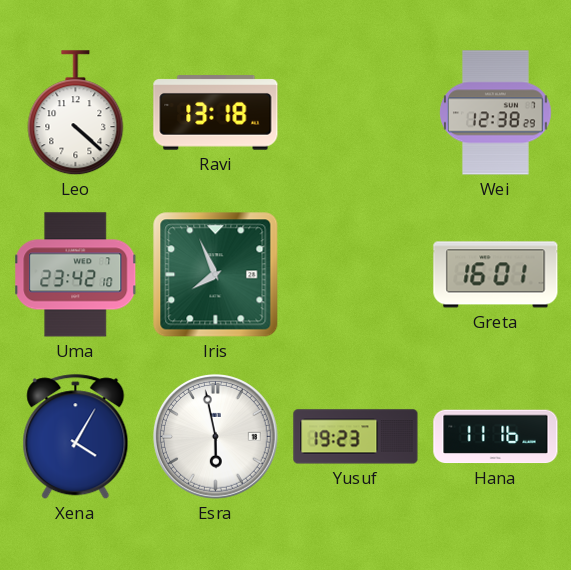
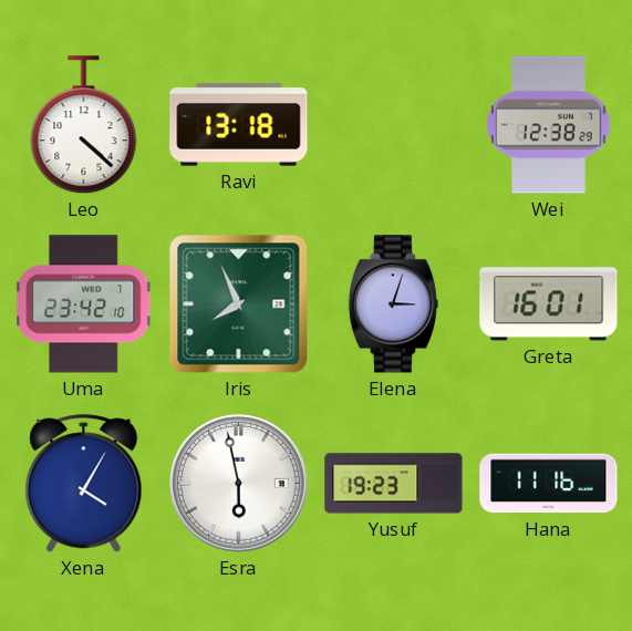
Elena: none -> 3:03
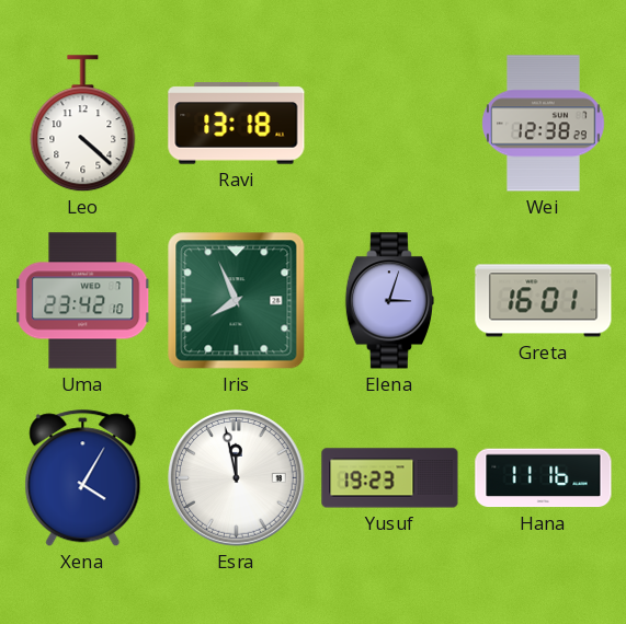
Esra: 5:58 -> 11:58
